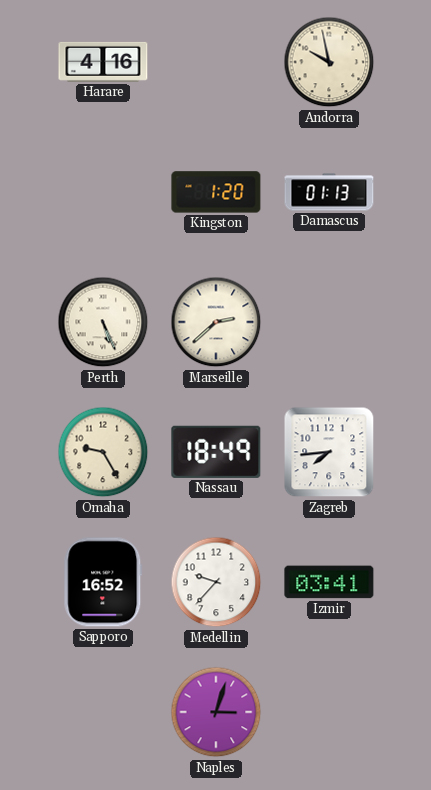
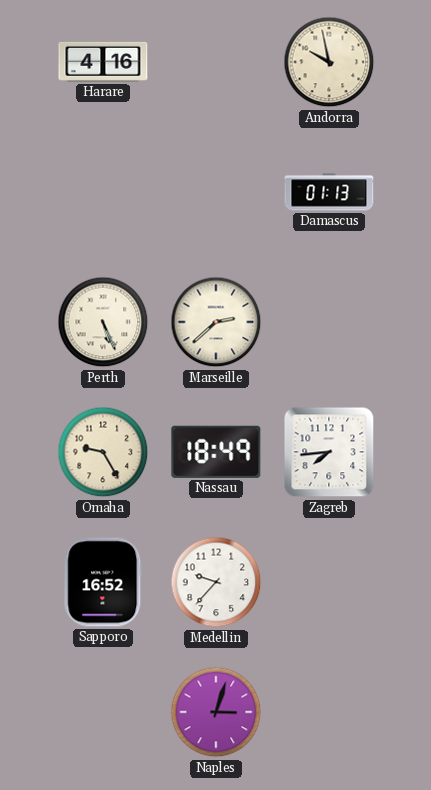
Kingston: 1:20 -> none
Izmir: 03:41 -> none
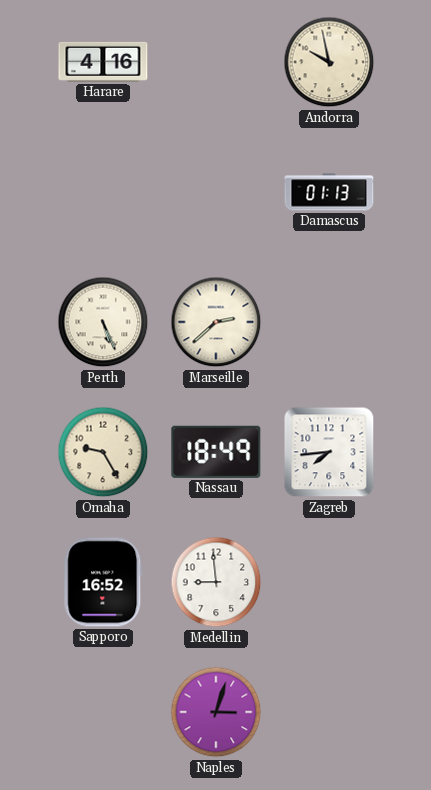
Medellin: 9:37 -> 8:59
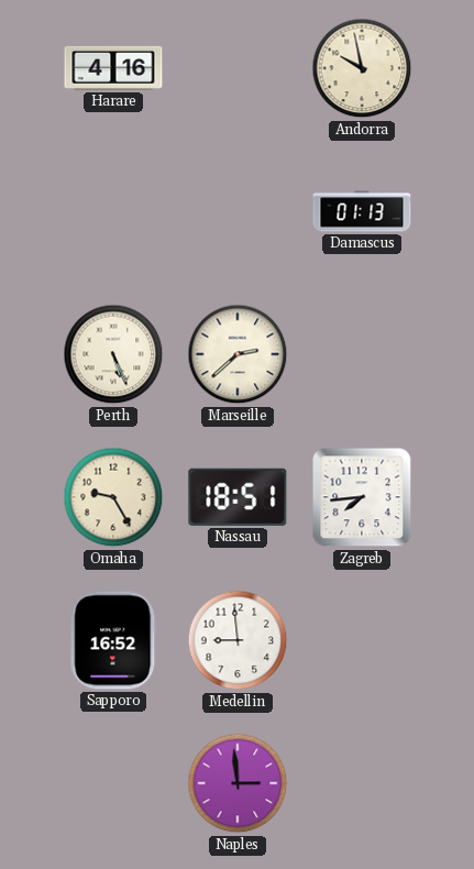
Nassau: 18:49 -> 18:51
Naples: 3:03 -> 2:59
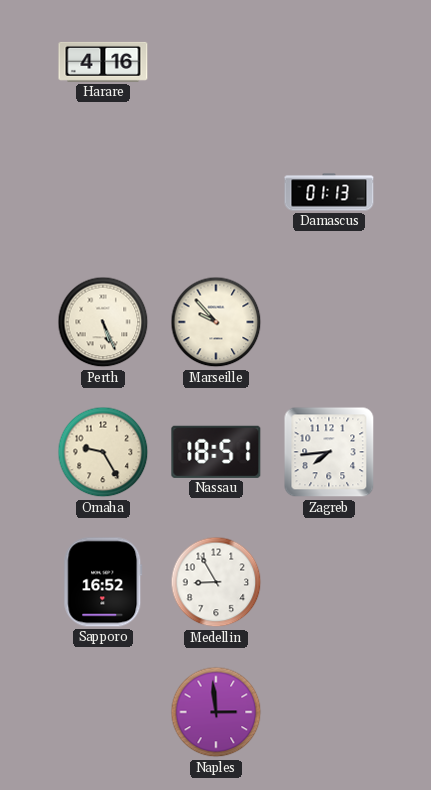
Andorra: 9:58 -> none
Marseille: 2:38 -> 9:53
Medellin: 8:59 -> 8:55
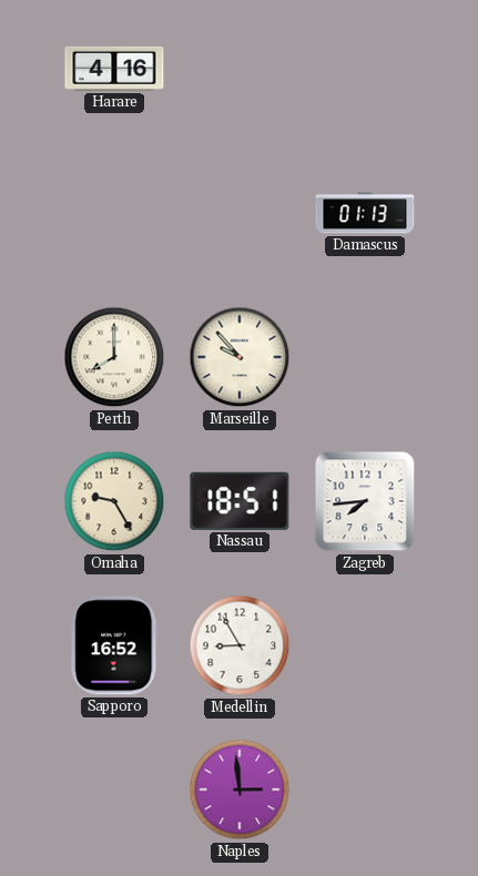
Perth: 5:26 -> 8:00
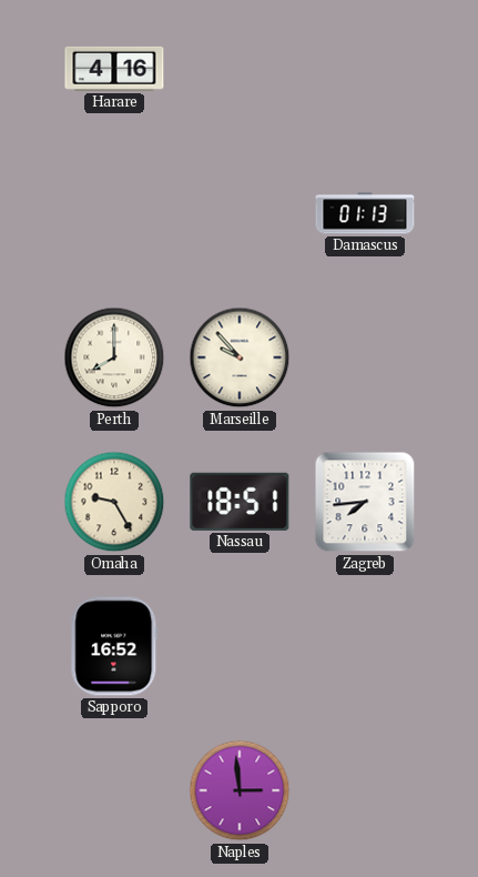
Medellin: 8:55 -> none
